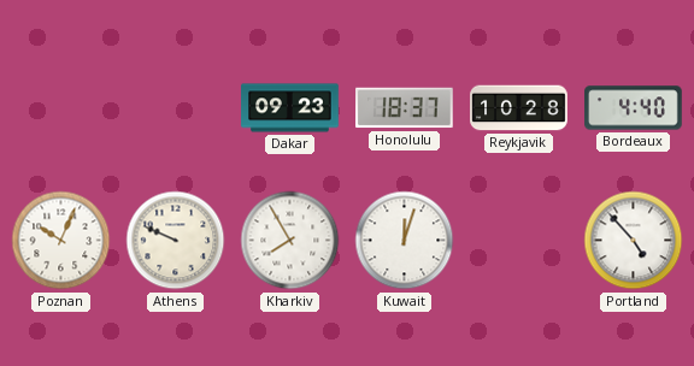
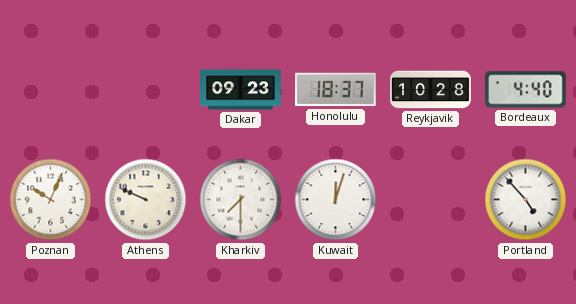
Kharkiv: 7:55 -> 7:30
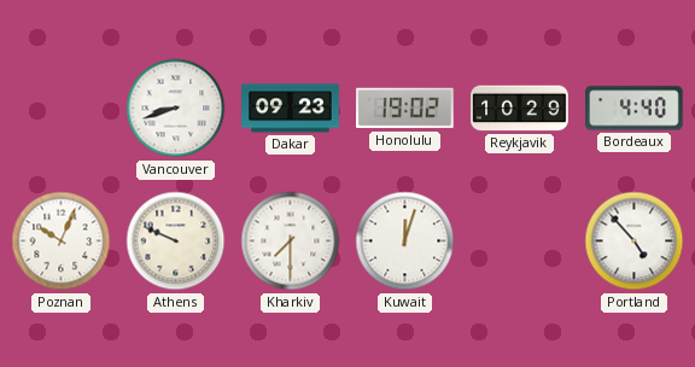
Vancouver: none -> 8:42
Honolulu: 18:37 -> 19:02
Reykjavik: 10:28 -> 10:29
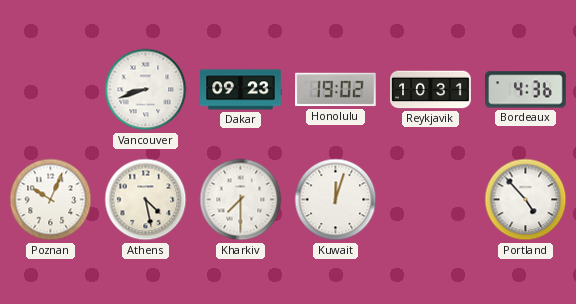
Reykjavik: 10:29 -> 10:31
Bordeaux: 4:40 -> 4:36
Athens: 9:49 -> 4:28
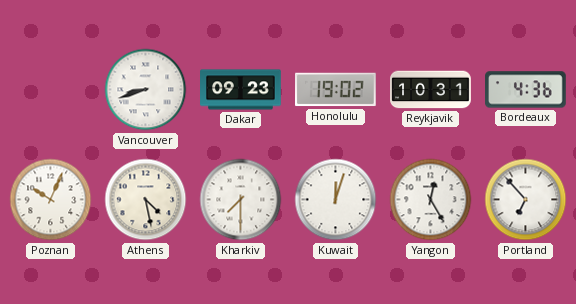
Yangon: none -> 12:25
Portland: 4:53 -> 6:53
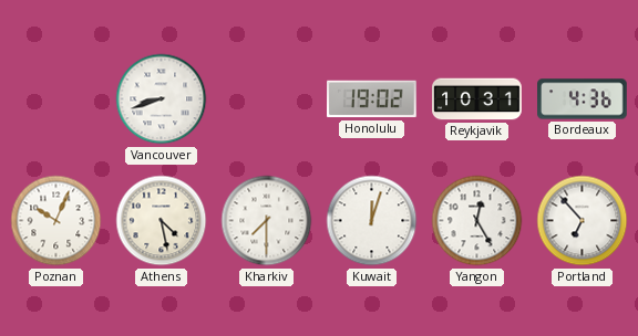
Dakar: 09:23 -> none
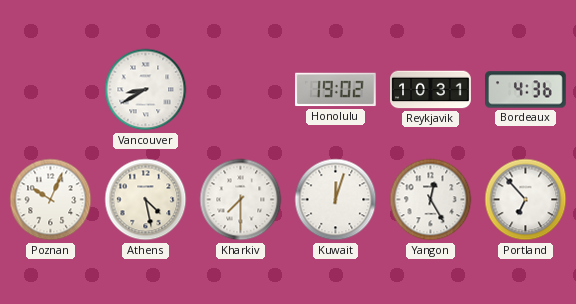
Vancouver: 8:42 -> 8:40
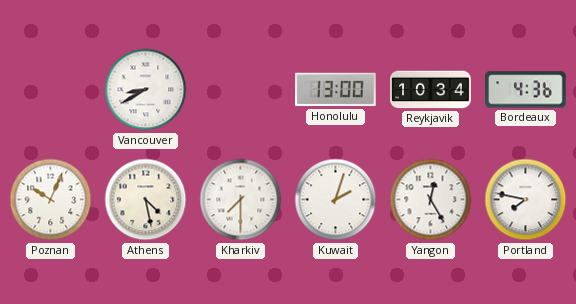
Honolulu: 19:02 -> 13:00
Reykjavik: 10:31 -> 10:34
Kuwait: 12:03 -> 2:03
Portland: 6:53 -> 7:47
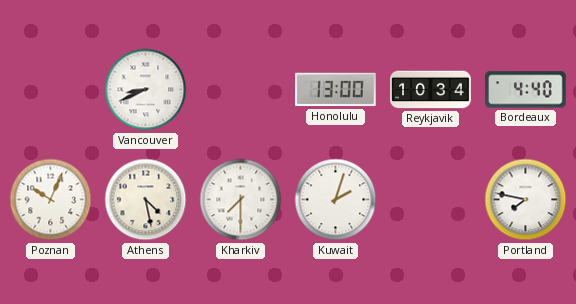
Vancouver: 8:40 -> 8:41
Bordeaux: 4:36 -> 4:40
Yangon: 12:25 -> none
